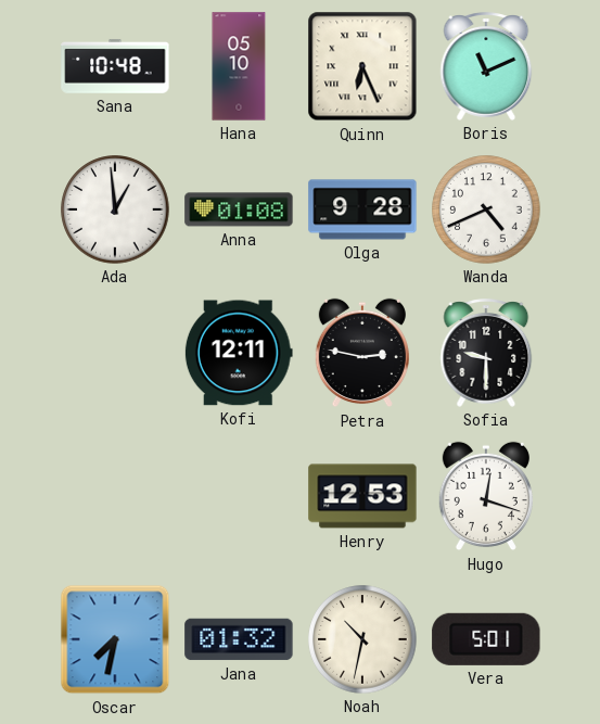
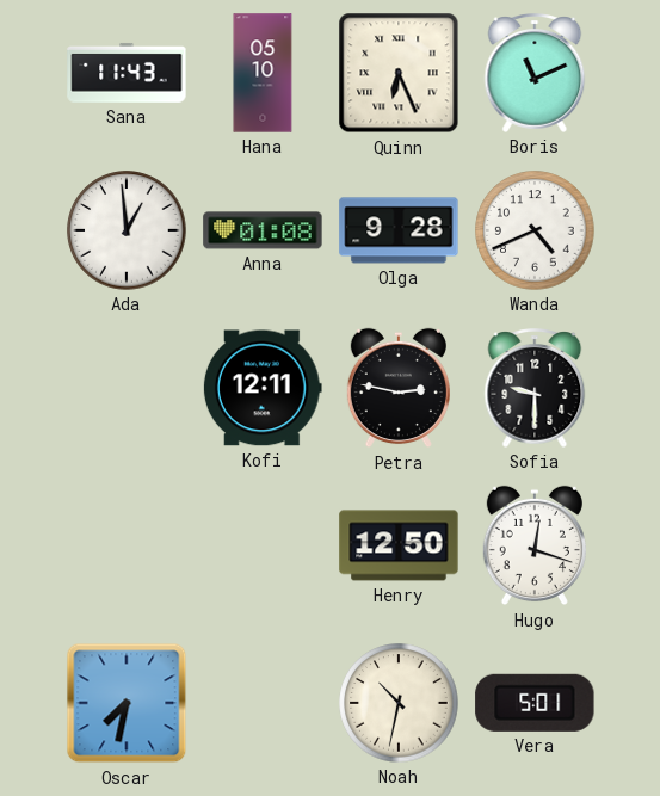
Sana: 10:48 -> 11:43
Henry: 12:53 -> 12:50
Jana: 01:32 -> none
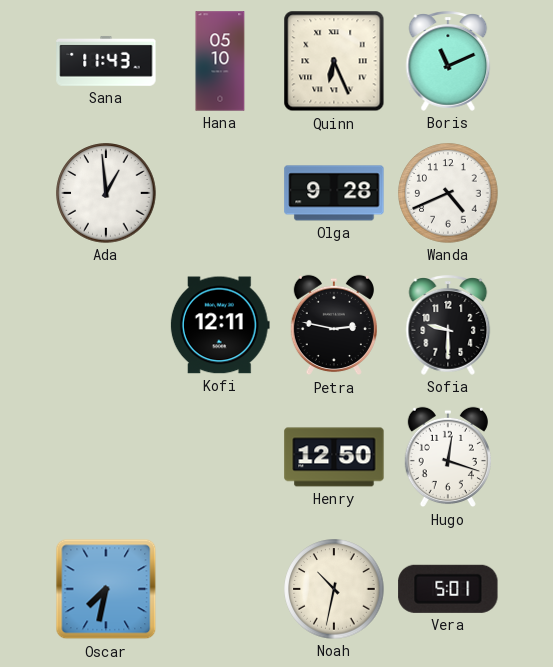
Anna: 01:08 -> none
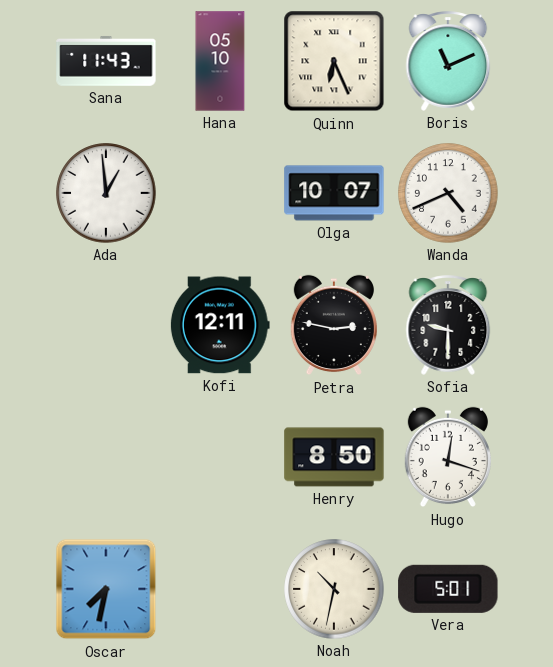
Olga: 9:28 -> 10:07
Henry: 12:50 -> 8:50
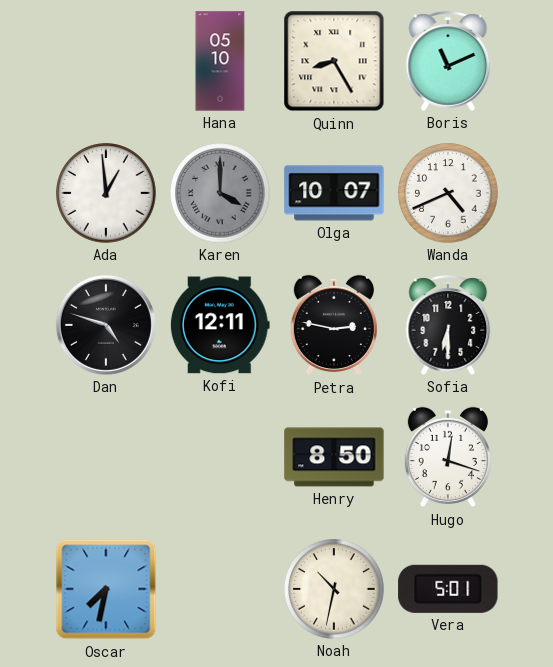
Sana: 11:43 -> none
Quinn: 6:26 -> 8:25
Karen: none -> 4:00
Dan: none -> 4:48
Sofia: 9:30 -> 6:30
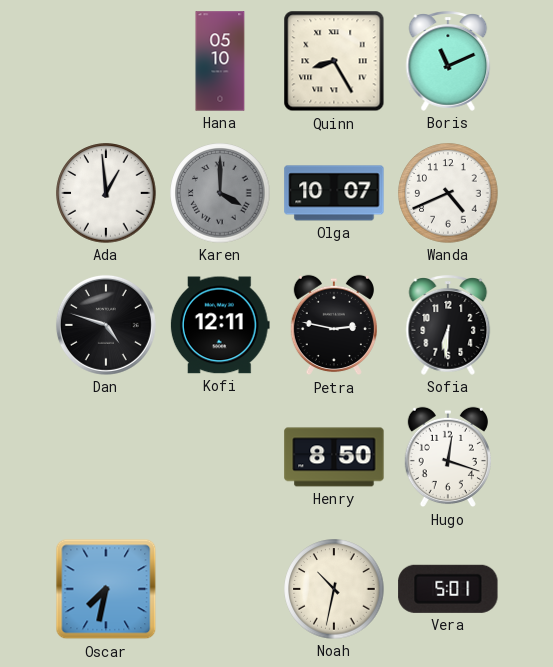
Sofia: 6:30 -> 6:31
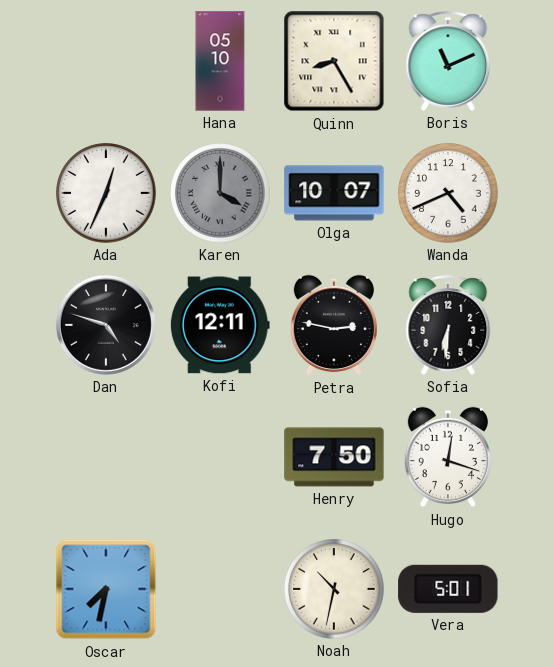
Ada: 12:59 -> 12:34
Henry: 8:50 -> 7:50
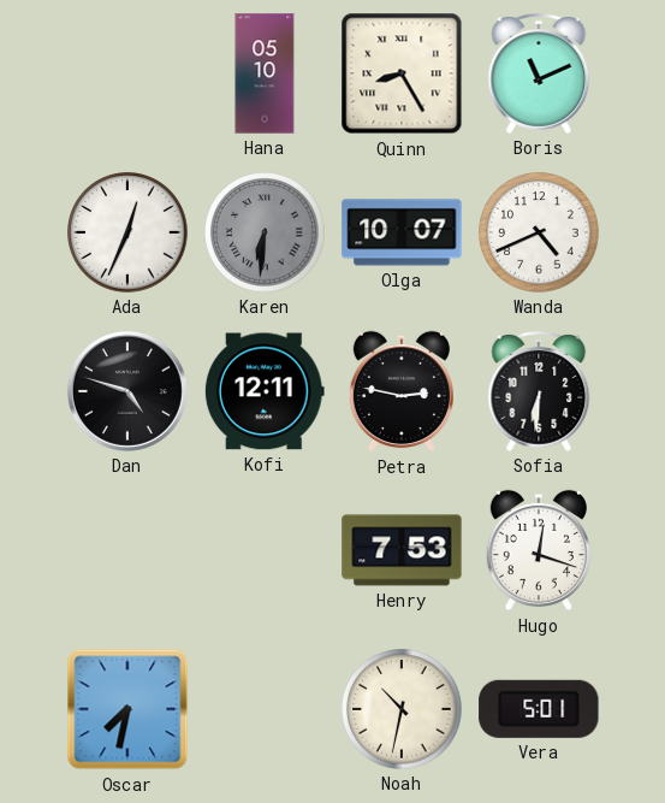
Karen: 4:00 -> 6:31
Henry: 7:50 -> 7:53
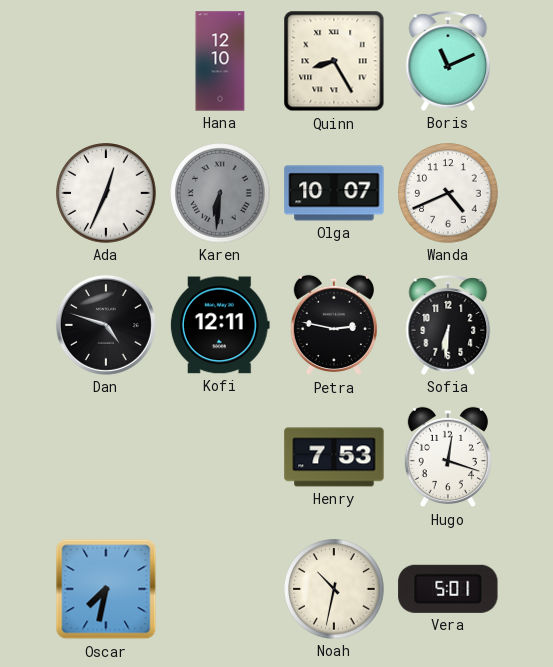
Hana: 05:10 -> 12:10
